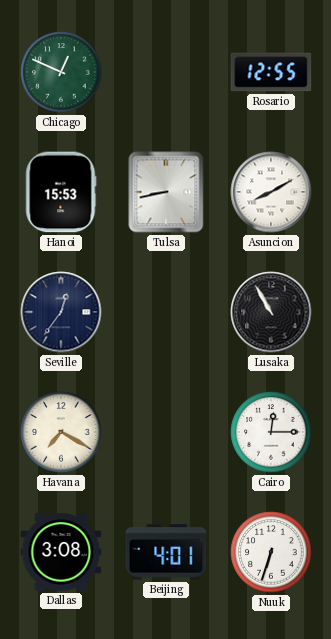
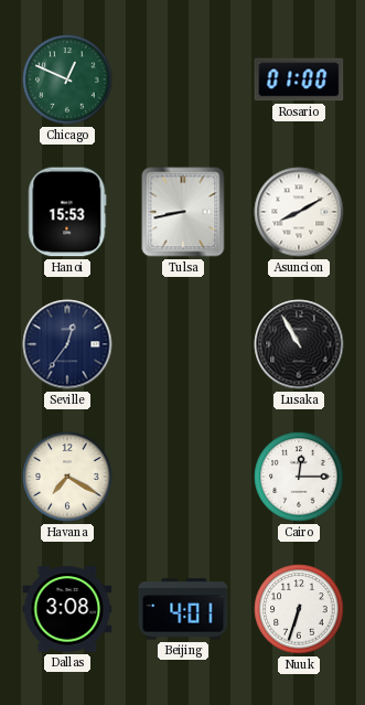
Rosario: 12:55 -> 01:00
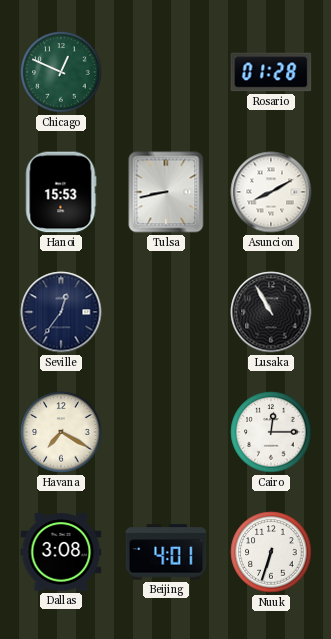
Rosario: 01:00 -> 01:28
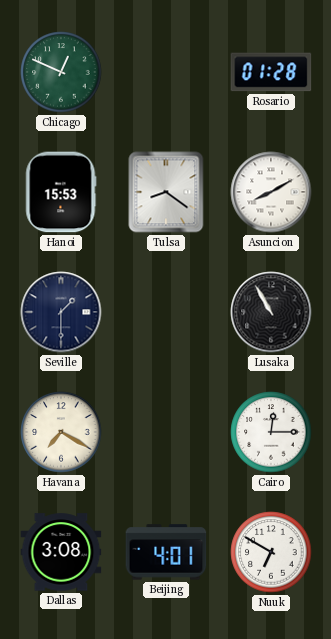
Tulsa: 8:43 -> 8:21
Seville: 12:36 -> 1:30
Nuuk: 6:33 -> 6:50
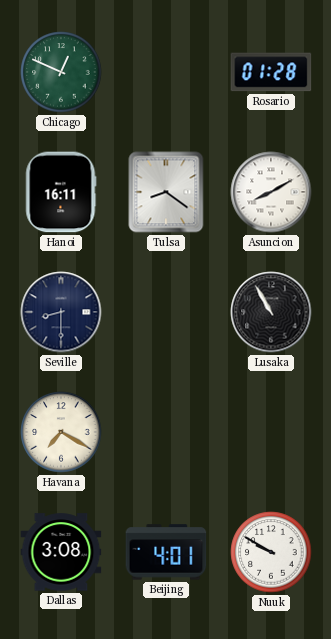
Hanoi: 15:53 -> 16:11
Seville: 1:30 -> 8:30
Cairo: 12:15 -> none
Nuuk: 6:50 -> 9:50
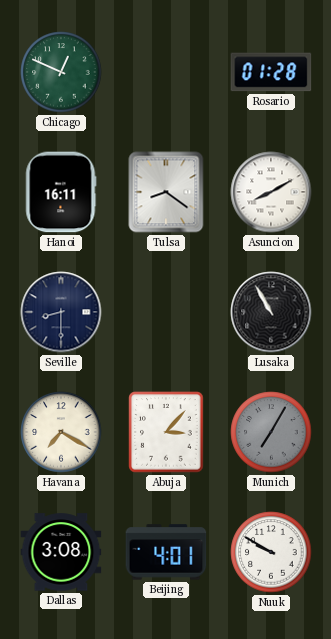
Abuja: none -> 3:07
Munich: none -> 7:05
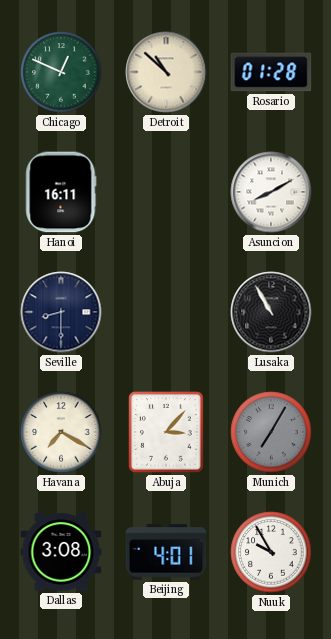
Detroit: none -> 10:52
Tulsa: 8:21 -> none
Nuuk: 9:50 -> 9:55
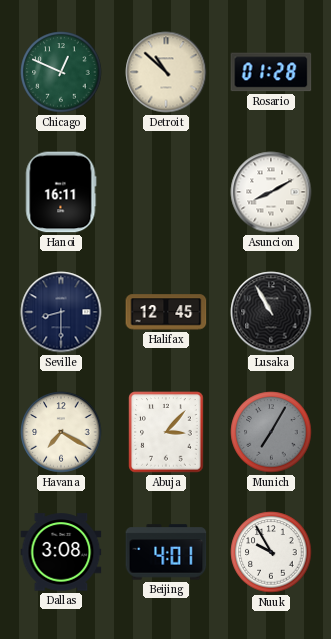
Halifax: none -> 12:45
